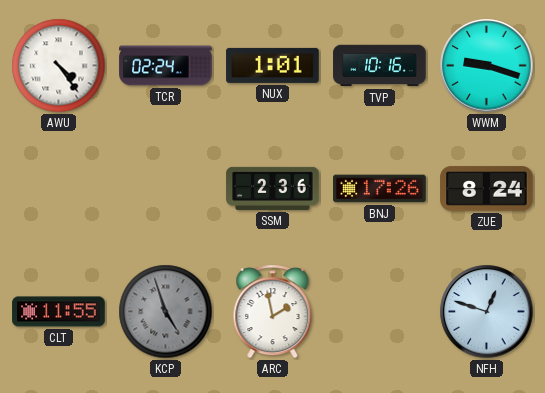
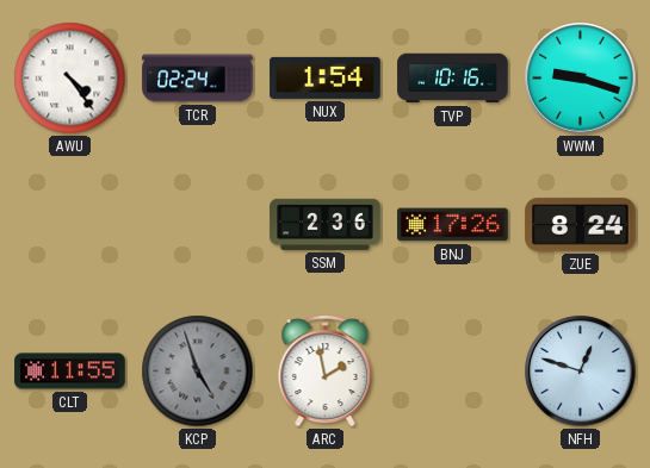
NUX: 1:01 -> 1:54
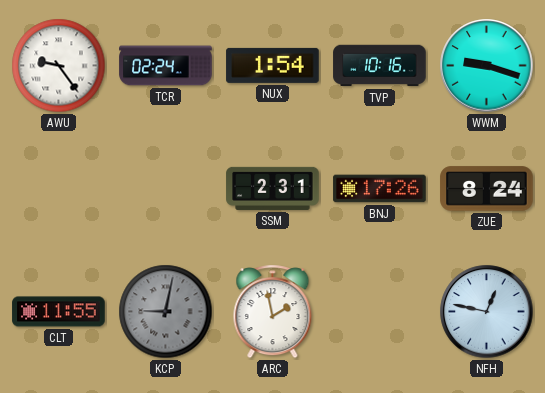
AWU: 4:24 -> 9:24
SSM: 2:36 -> 2:31
KCP: 4:57 -> 9:02
NFH: 12:48 -> 12:47
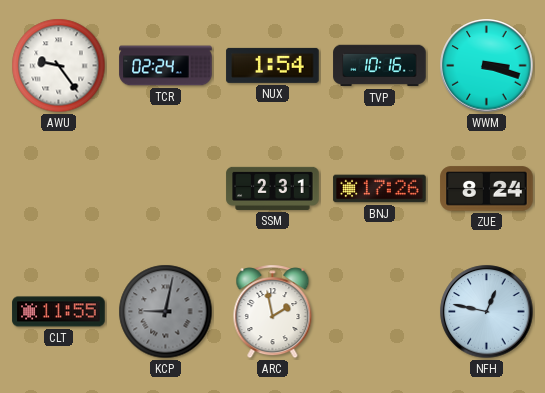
WWM: 9:18 -> 3:18
